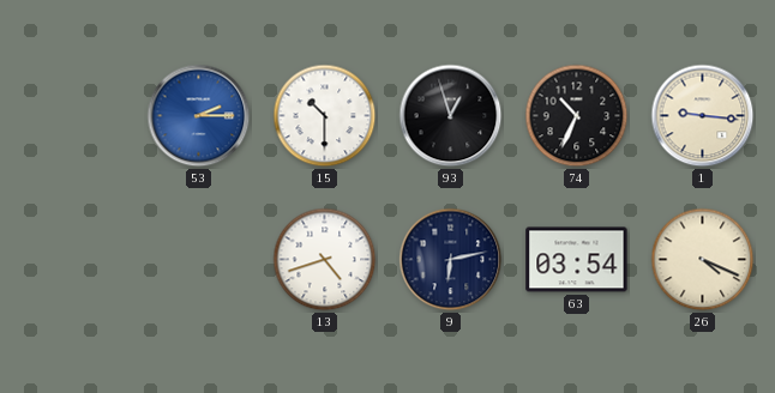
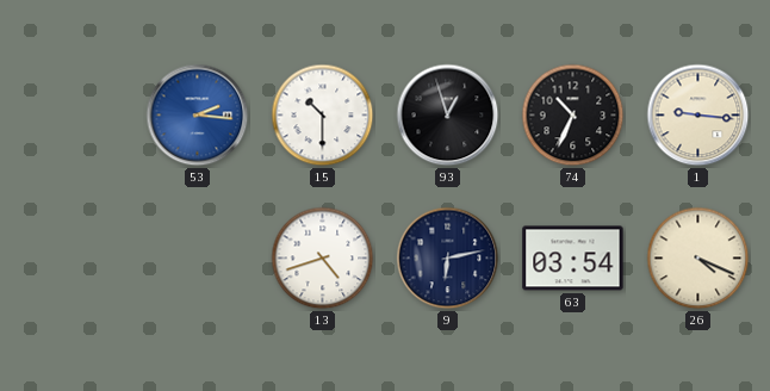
53: 2:15 -> 2:16
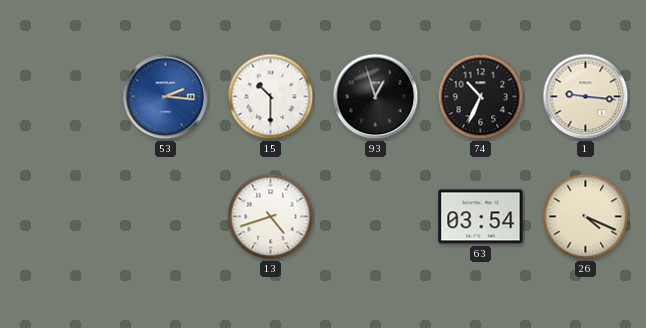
9: 6:13 -> none
